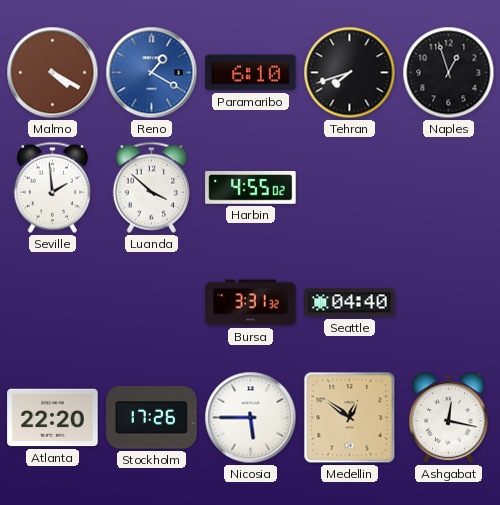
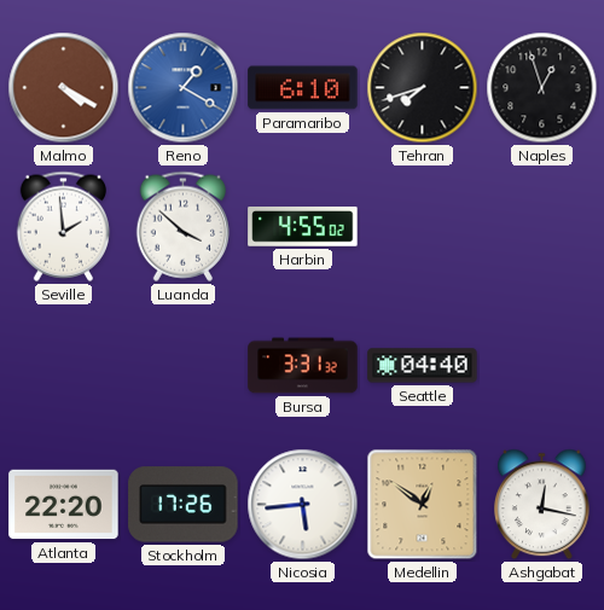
Nicosia: 5:45 -> 5:44
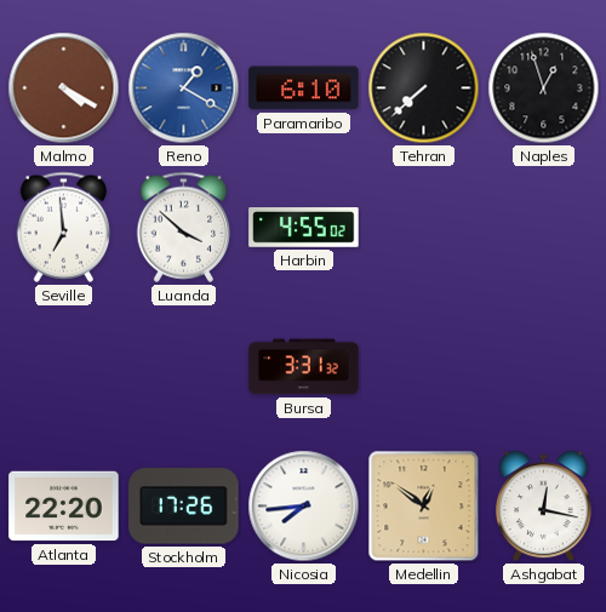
Tehran: 7:42 -> 7:38
Seville: 1:59 -> 6:59
Seattle: 04:40 -> none
Nicosia: 5:44 -> 7:44
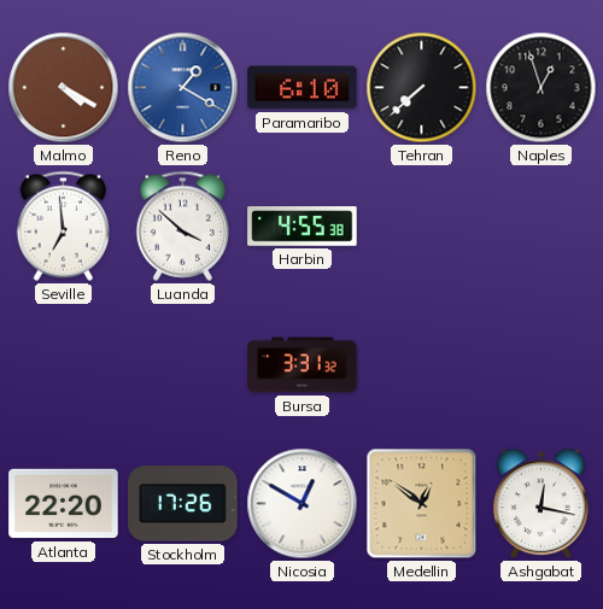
Harbin: 4:55:02 -> 4:55:38
Nicosia: 7:44 -> 12:50
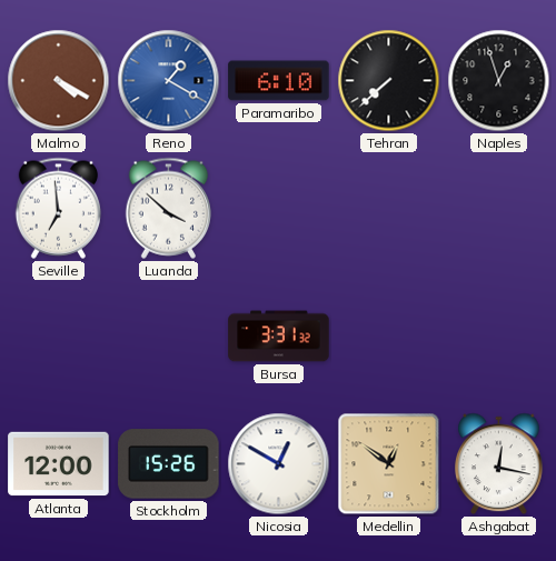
Harbin: 4:55 -> none
Atlanta: 22:20 -> 12:00
Stockholm: 17:26 -> 15:26
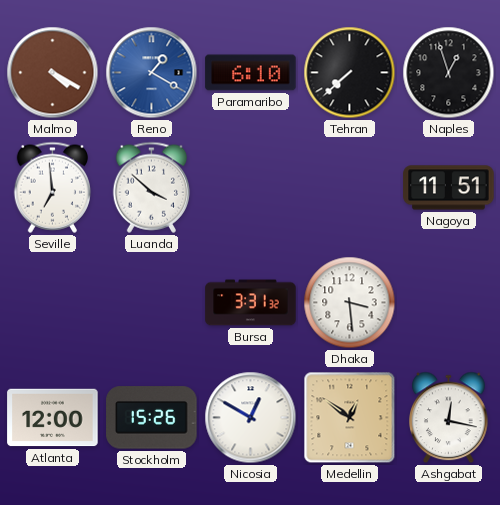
Nagoya: none -> 11:51
Dhaka: none -> 3:29
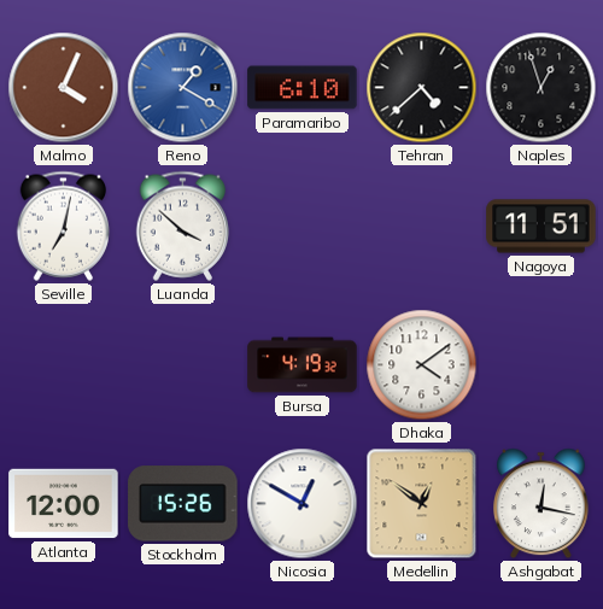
Malmo: 4:20 -> 4:04
Tehran: 7:38 -> 4:38
Seville: 6:59 -> 7:02
Bursa: 3:31 -> 4:19
Dhaka: 3:29 -> 4:09
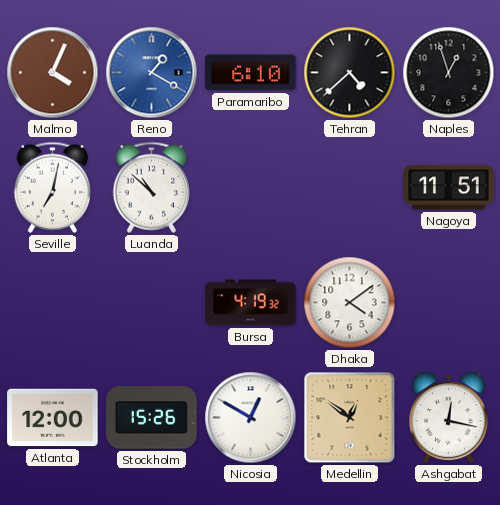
Luanda: 3:52 -> 10:52
